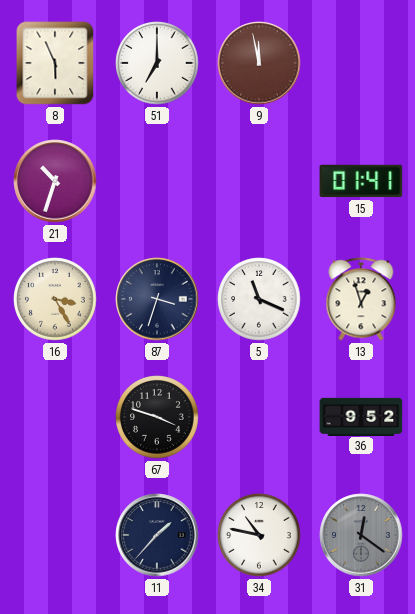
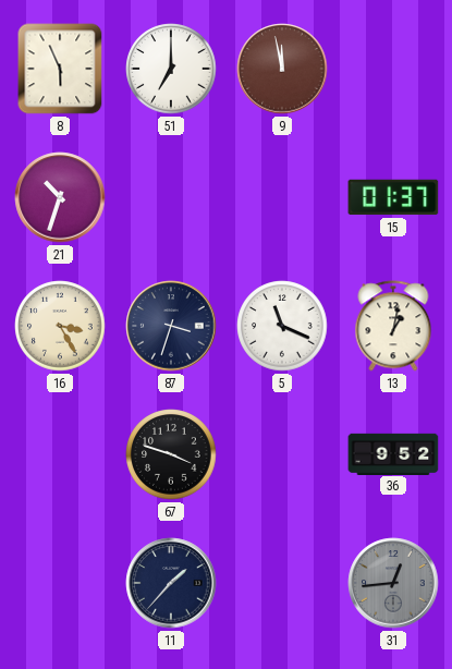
15: 01:41 -> 01:37
13: 12:57 -> 1:02
34: 10:47 -> none
31: 12:21 -> 12:44
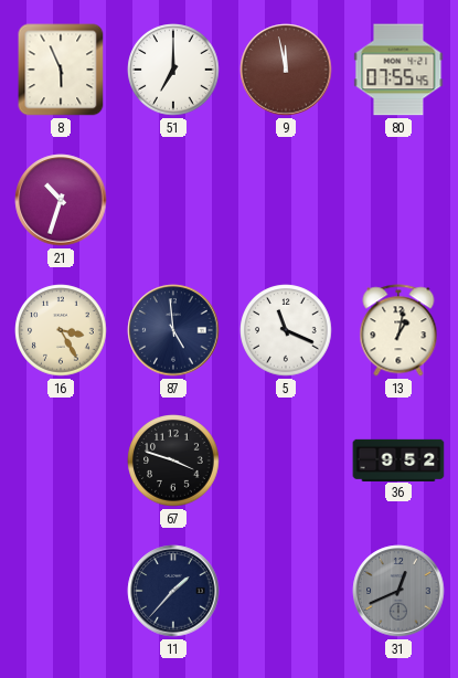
80: none -> 07:55
15: 01:37 -> none
87: 3:33 -> 4:59
31: 12:44 -> 12:41
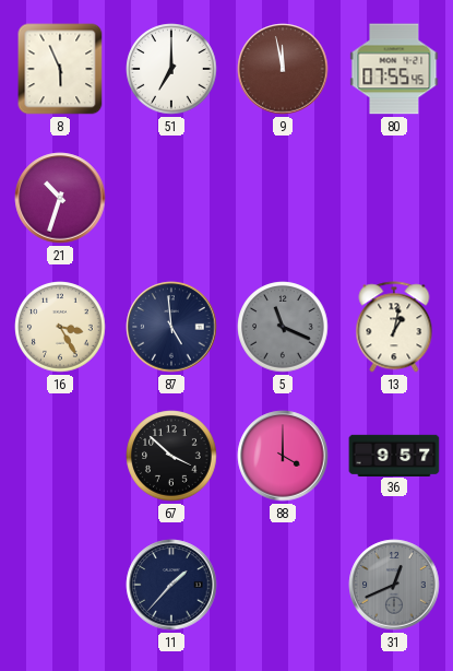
5 dial: white -> grey
67: 3:48 -> 3:52
88: none -> 4:00
36: 9:52 -> 9:57
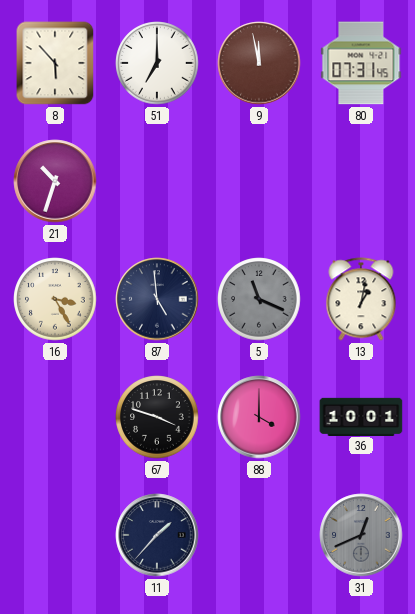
8: 5:56 -> 5:53
80: 07:55 -> 07:31
67: 3:52 -> 3:48
36: 9:57 -> 10:01
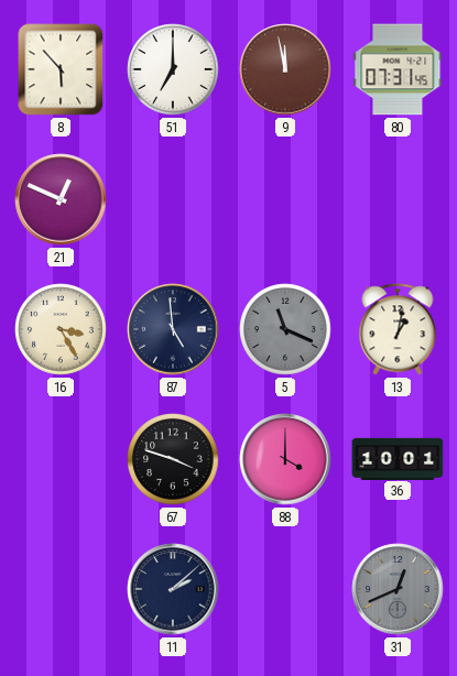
21: 10:33 -> 12:49
11: 1:37 -> 2:08
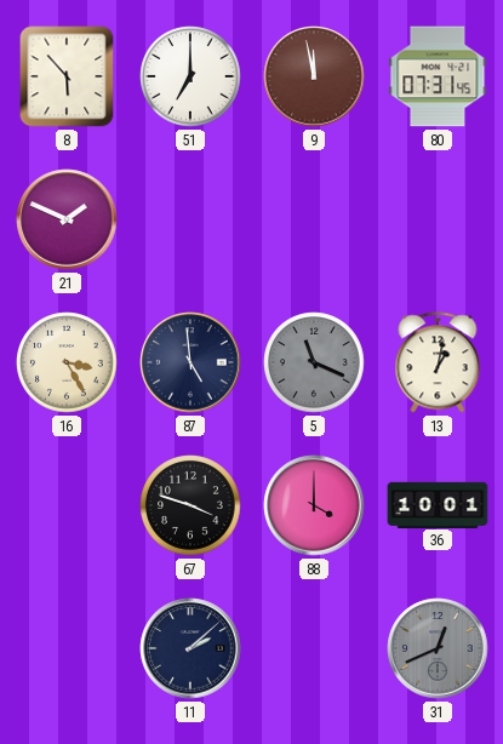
21: 12:49 -> 1:49
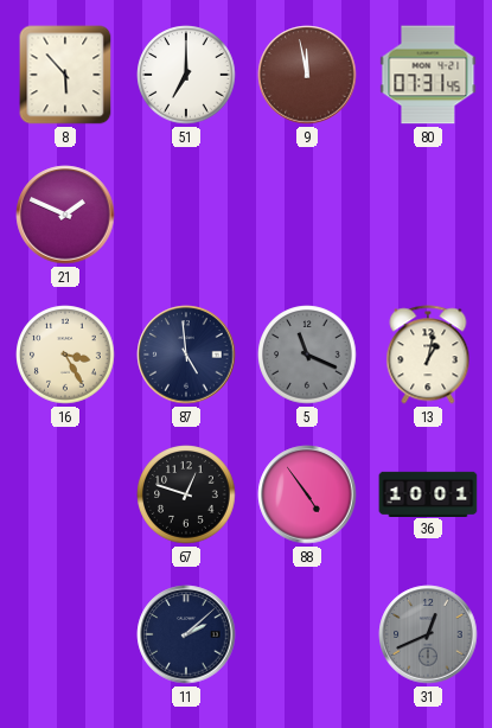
67: 3:48 -> 12:48
88: 4:00 -> 4:54
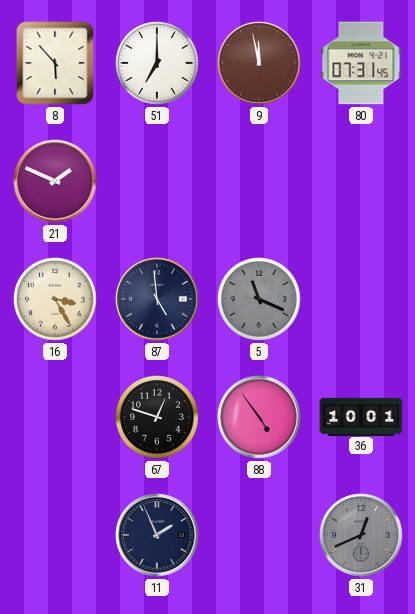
13: 1:02 -> none
11: 2:08 -> 1:56
